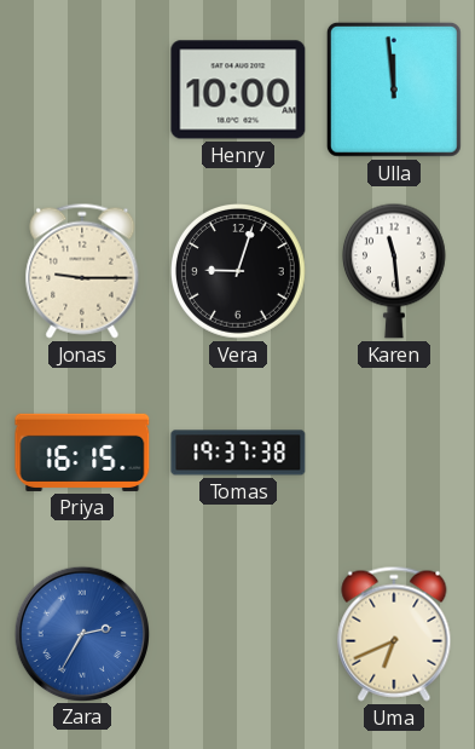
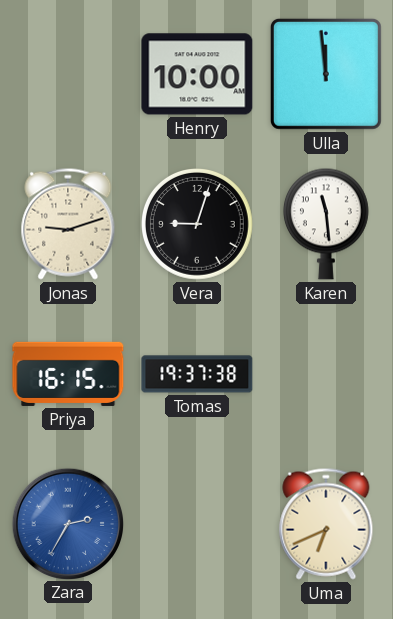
Jonas: 9:15 -> 9:12
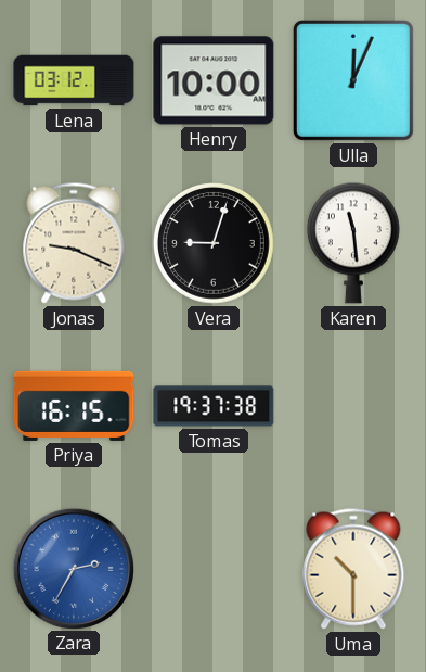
Lena: none -> 03:12
Ulla: 11:59 -> 12:04
Jonas: 9:12 -> 9:19
Uma: 6:41 -> 10:30
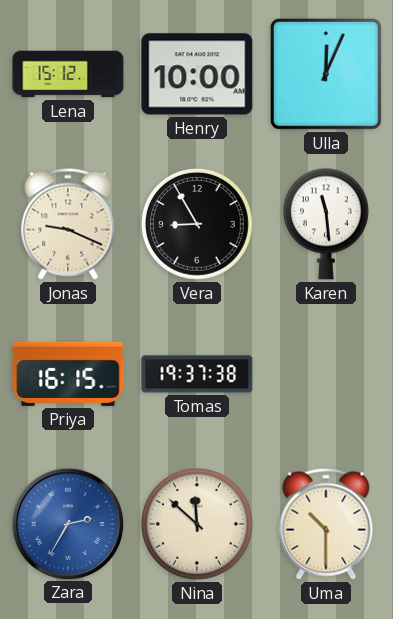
Lena: 03:12 -> 15:12
Vera: 9:03 -> 8:55
Nina: none -> 11:52
